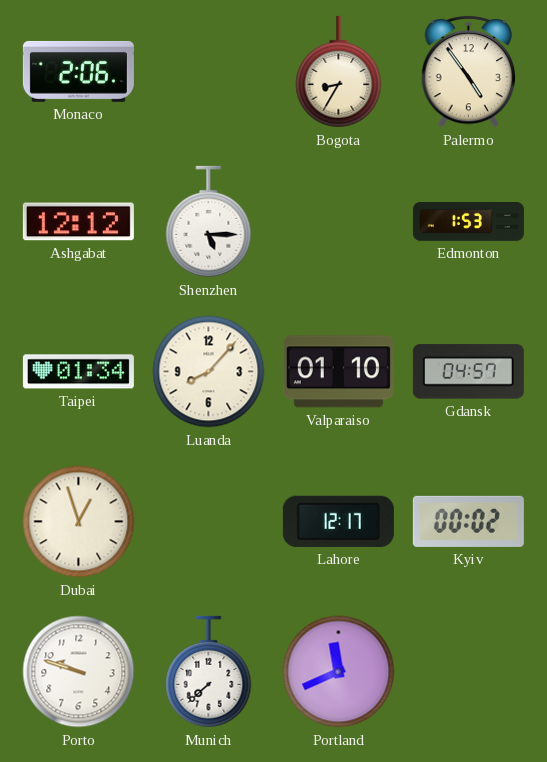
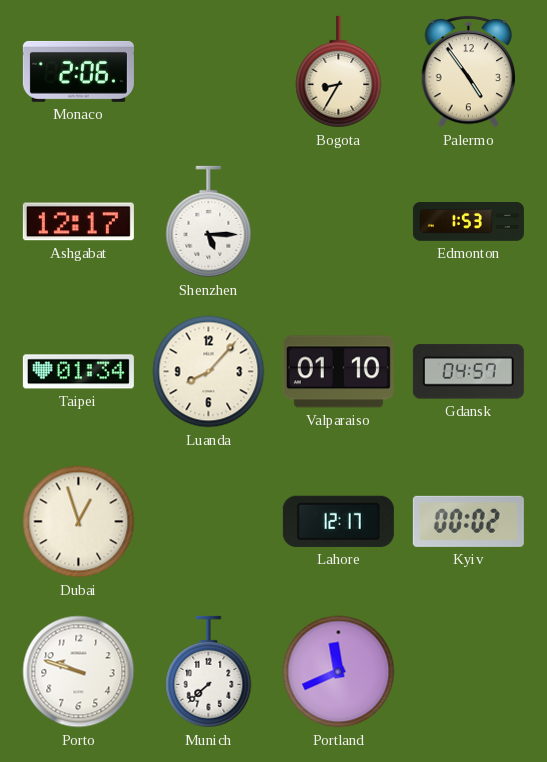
Ashgabat: 12:12 -> 12:17
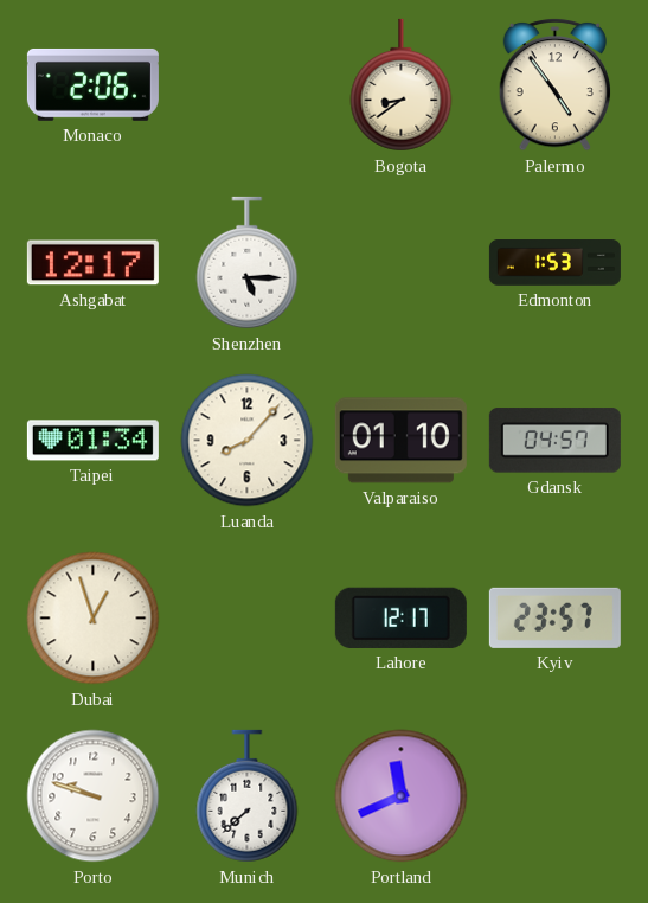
Bogota: 8:35 -> 8:39
Kyiv: 00:02 -> 23:57
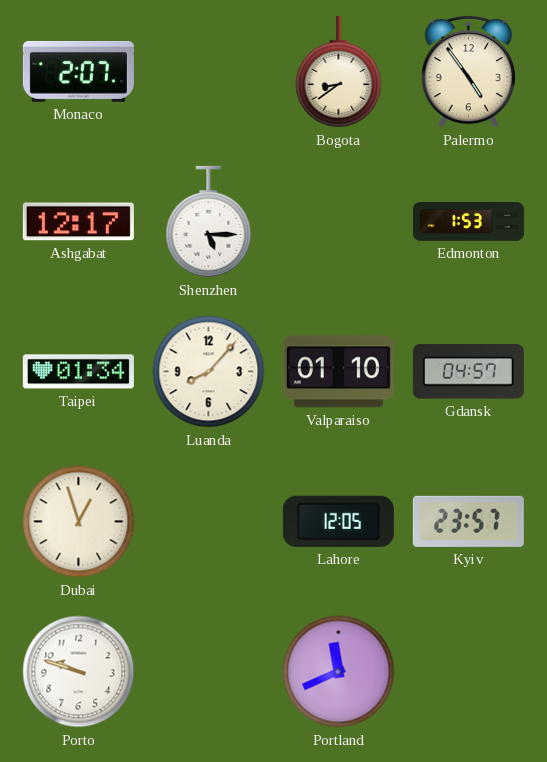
Monaco: 2:06 -> 2:07
Lahore: 12:17 -> 12:05
Munich: 7:38 -> none
